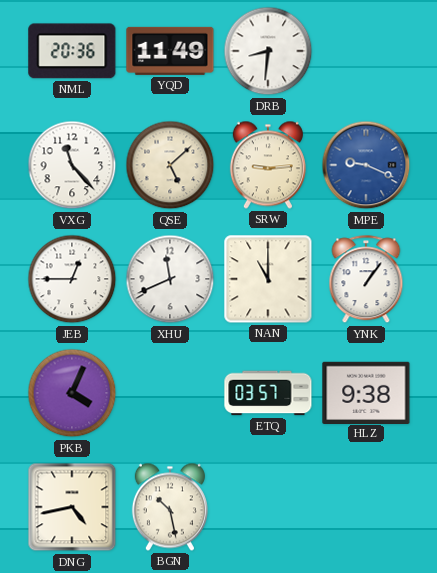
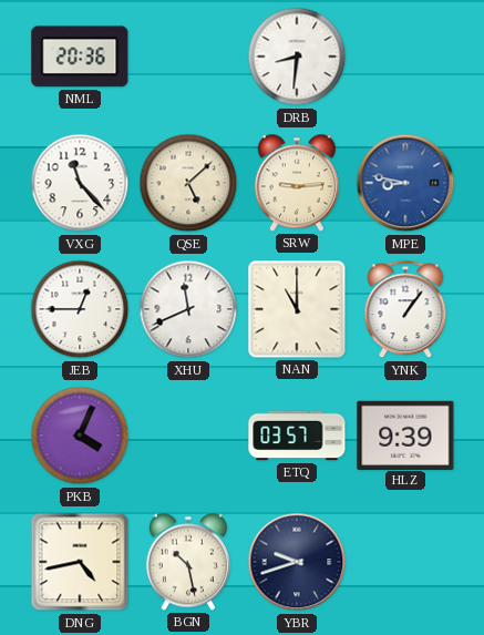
YQD: 11:49 -> none
MPE: 9:19 -> 8:47
HLZ: 9:38 -> 9:39
YBR: none -> 9:42
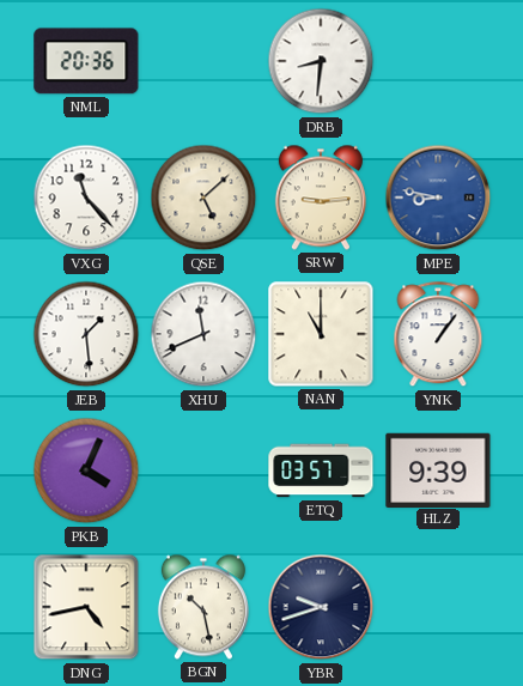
JEB: 12:45 -> 1:29
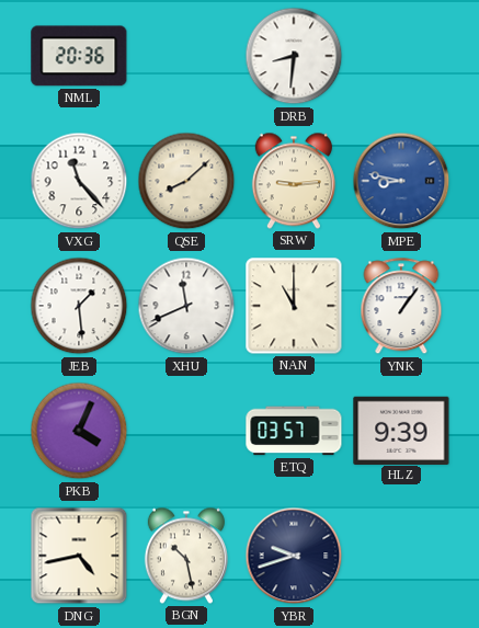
QSE: 5:08 -> 8:08
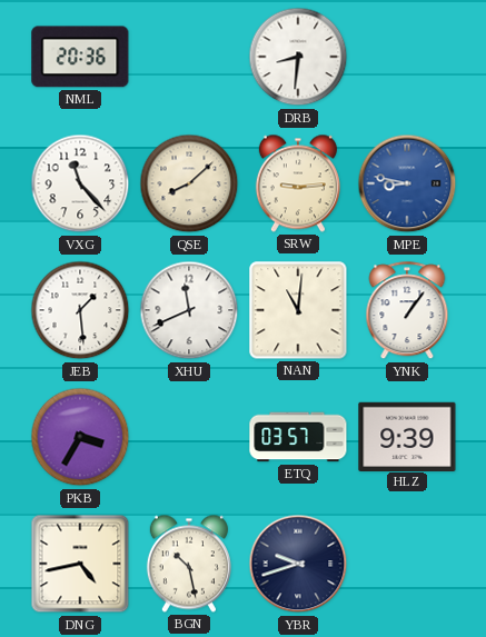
NAN: 11:00 -> 11:01
PKB: 4:04 -> 3:35
